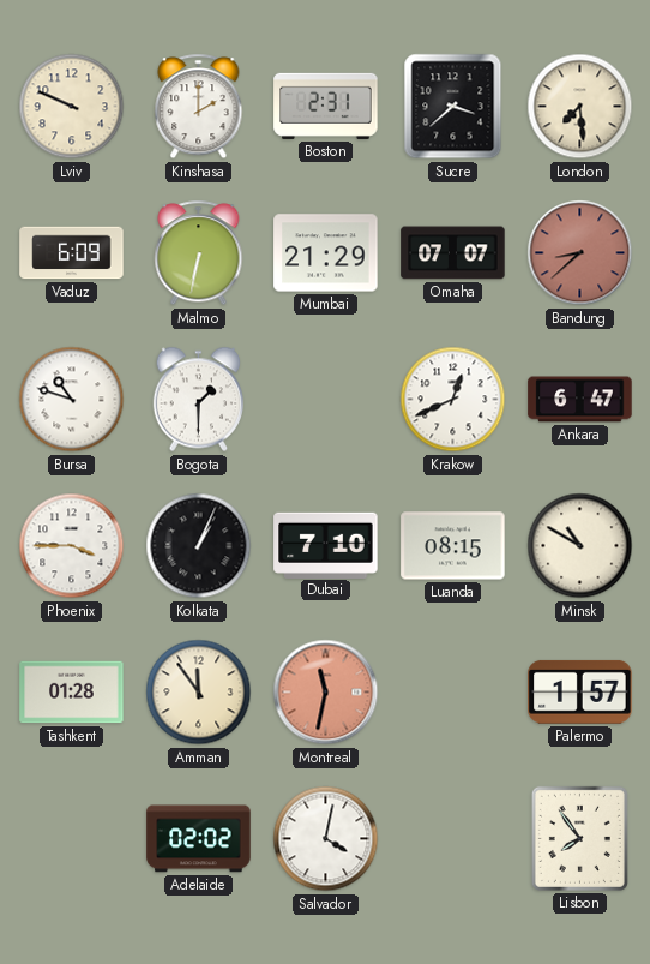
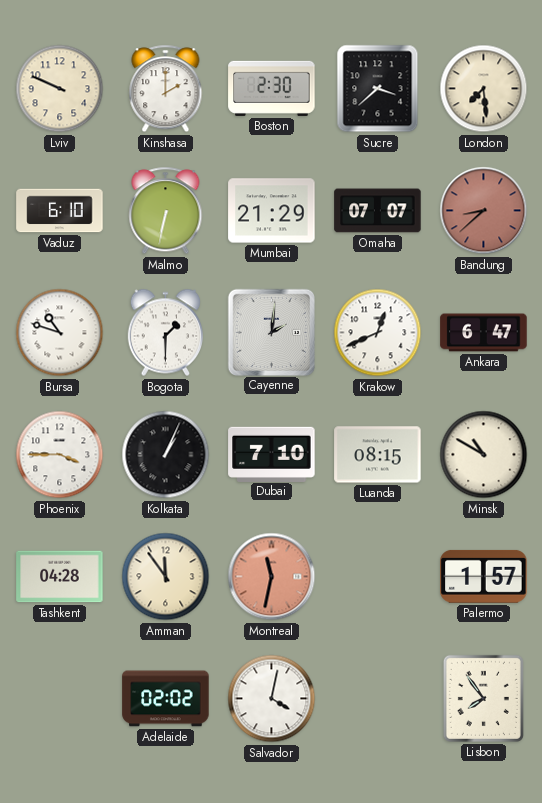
Boston: 2:31 -> 2:30
Vaduz: 6:09 -> 6:10
Cayenne: none -> 2:01
Tashkent: 01:28 -> 04:28
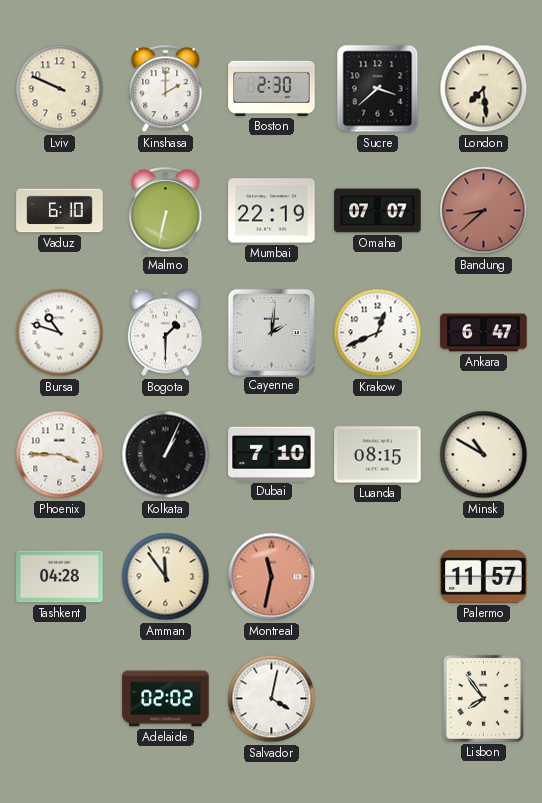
Mumbai: 21:29 -> 22:19
Palermo: 1:57 -> 11:57
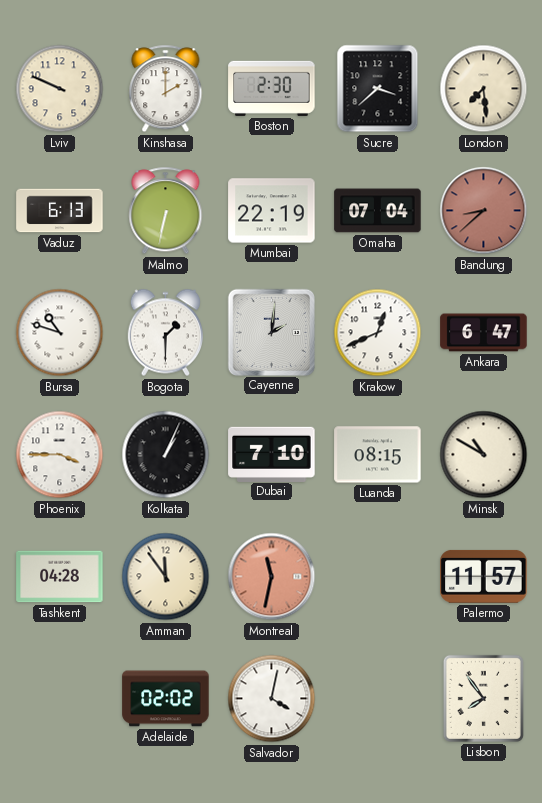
Vaduz: 6:10 -> 6:13
Omaha: 07:07 -> 07:04
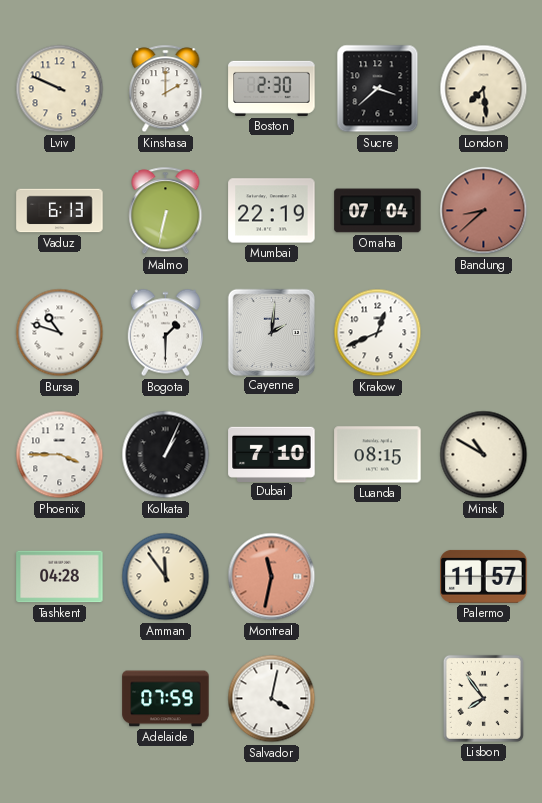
Ankara: 6:47 -> none
Adelaide: 02:02 -> 07:59
